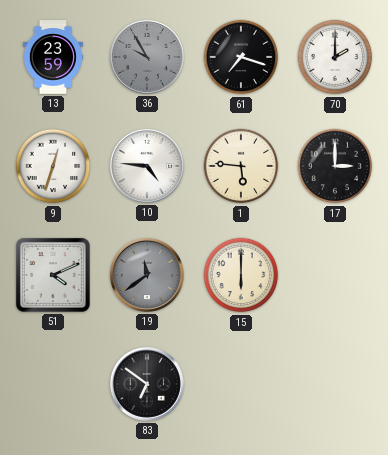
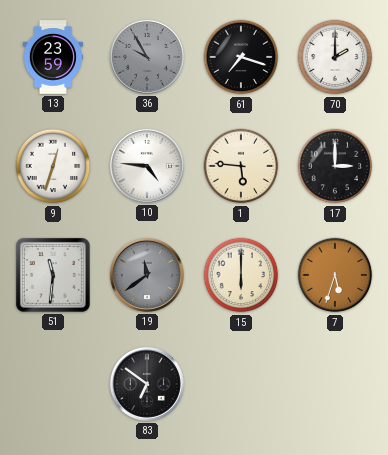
51: 4:11 -> 11:31
7: none -> 5:33
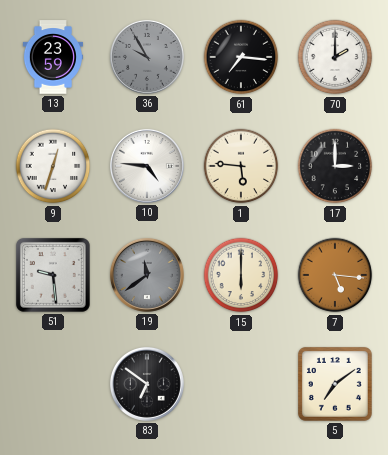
61: 7:18 -> 7:16
51: 11:31 -> 9:29
7: 5:33 -> 5:16
5: none -> 7:09
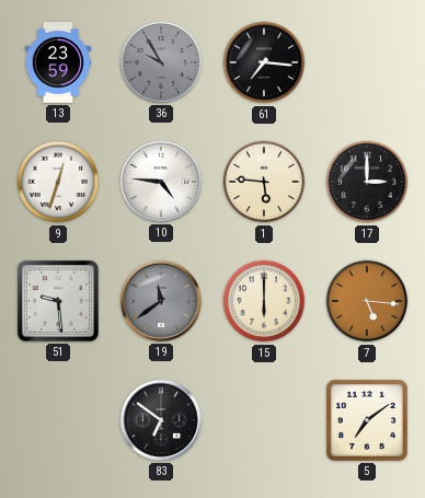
70: 2:00 -> none
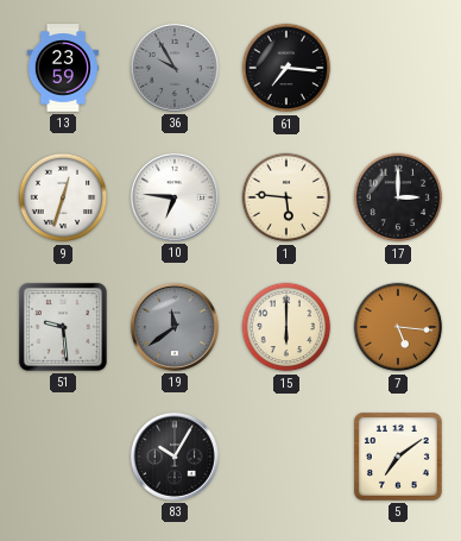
10: 4:46 -> 6:46
83: 6:51 -> 10:05
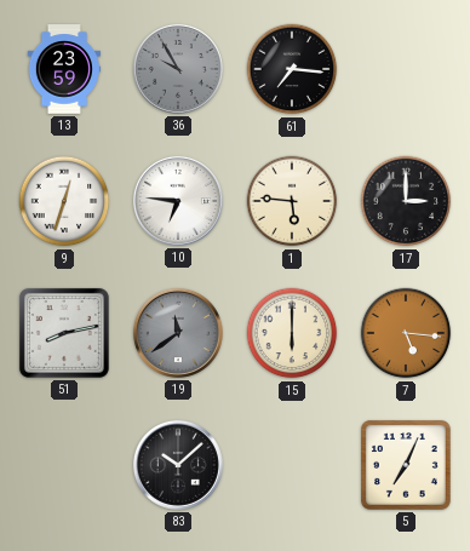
51: 9:29 -> 8:13
83: 10:05 -> 10:08
5: 7:09 -> 7:04
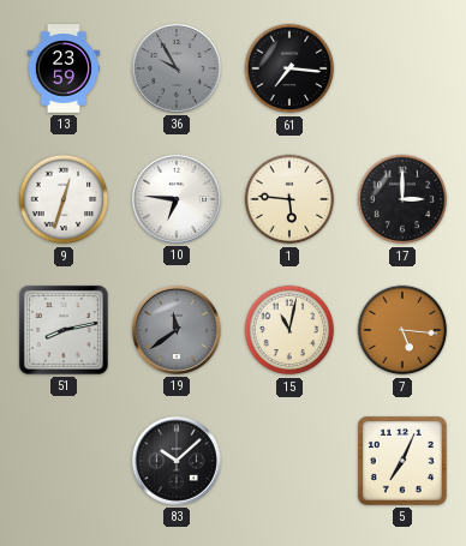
15: 6:00 -> 11:02
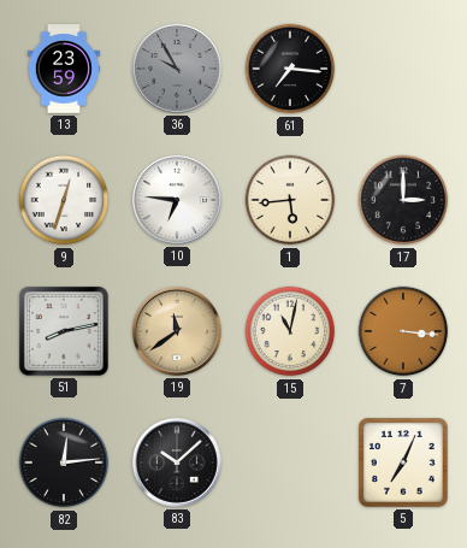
1: 5:46 -> 5:44
19 dial: grey -> champagne
7: 5:16 -> 3:16
82: none -> 12:14
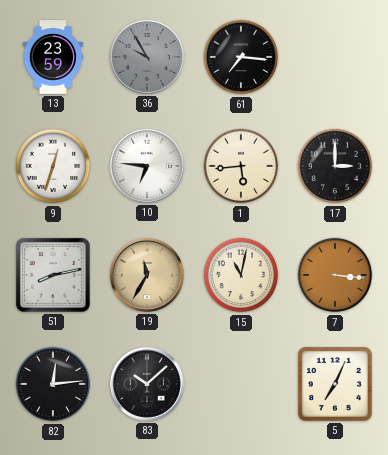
19: 11:39 -> 11:35
